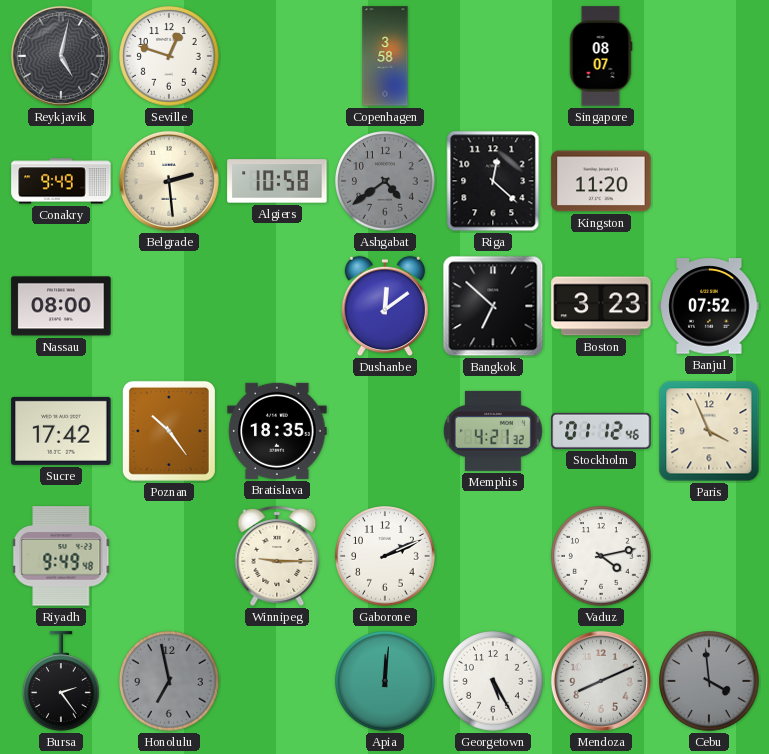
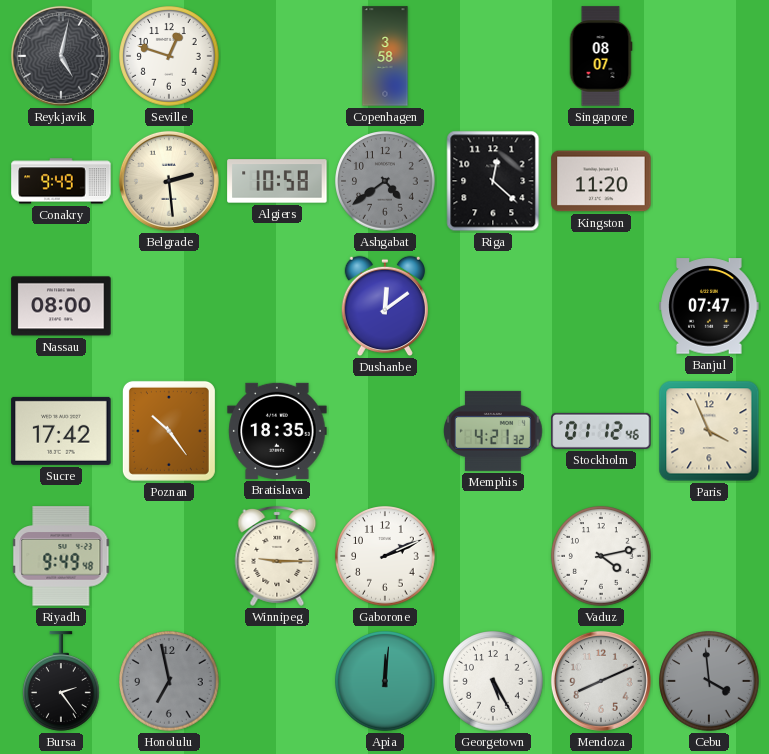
Bangkok: 6:52 -> none
Boston: 3:23 -> none
Banjul: 07:52 -> 07:47
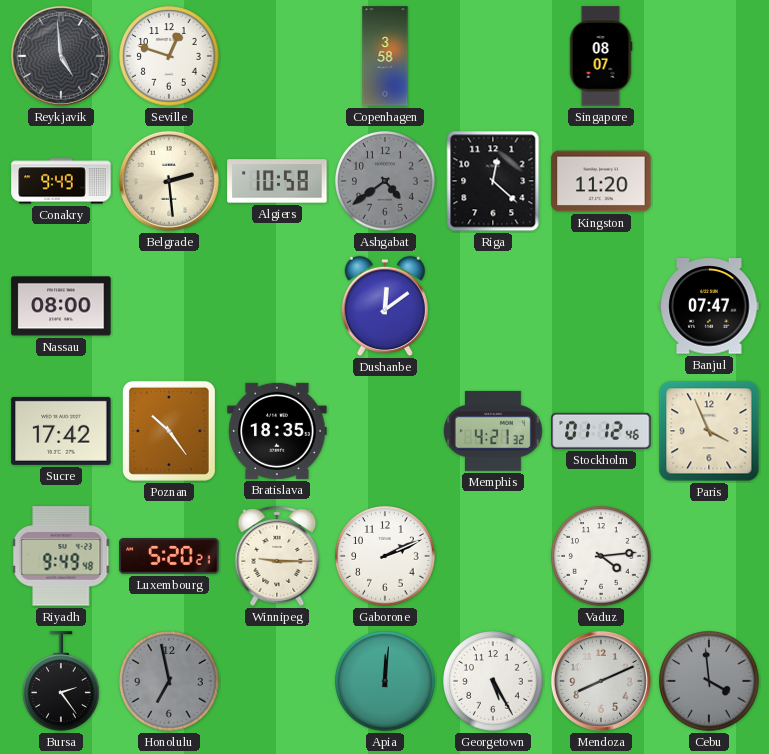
Reykjavik: 5:02 -> 4:59
Luxembourg: none -> 5:20
Vaduz: 4:13 -> 4:14
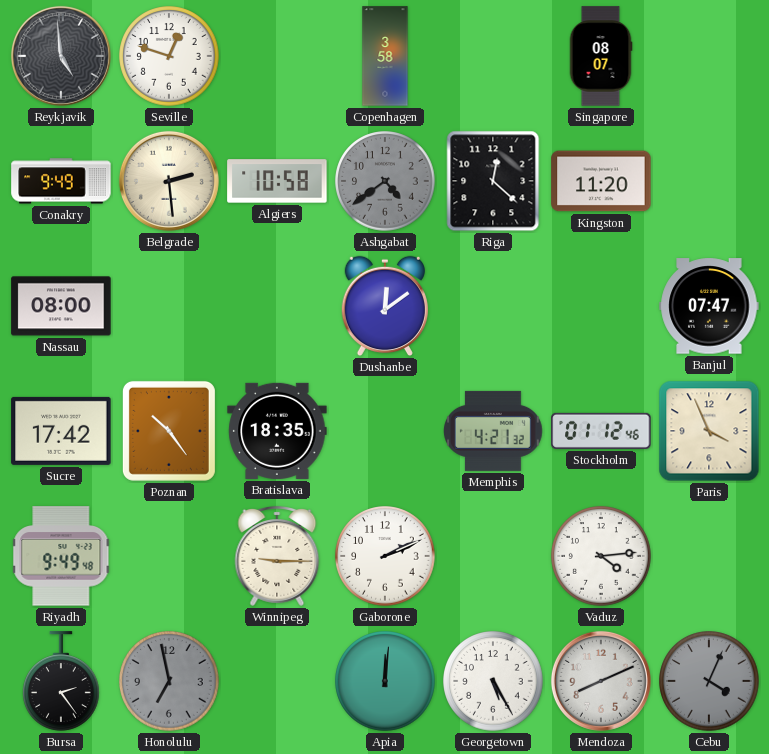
Luxembourg: 5:20 -> none
Cebu: 3:59 -> 4:04
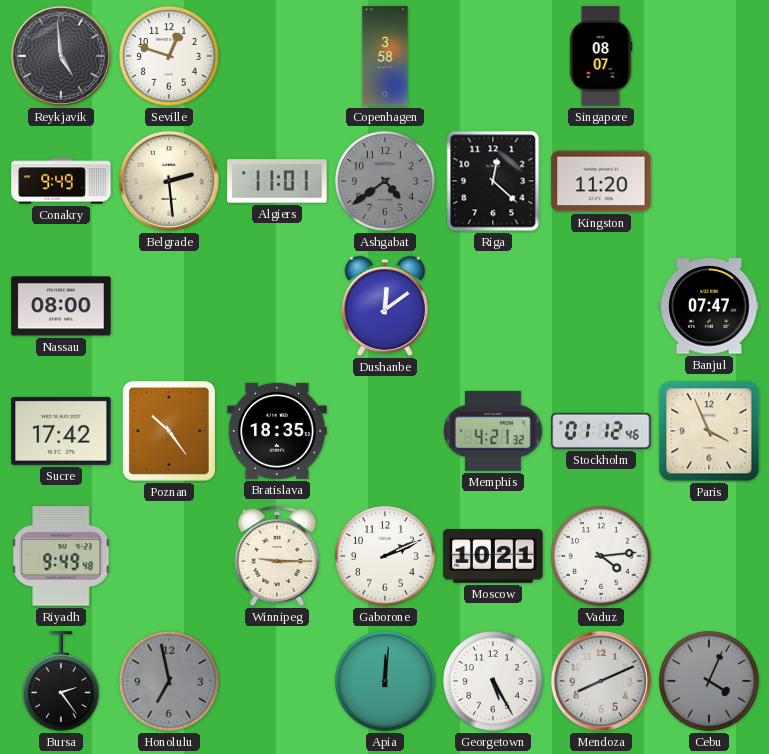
Algiers: 10:58 -> 11:01
Moscow: none -> 10:21
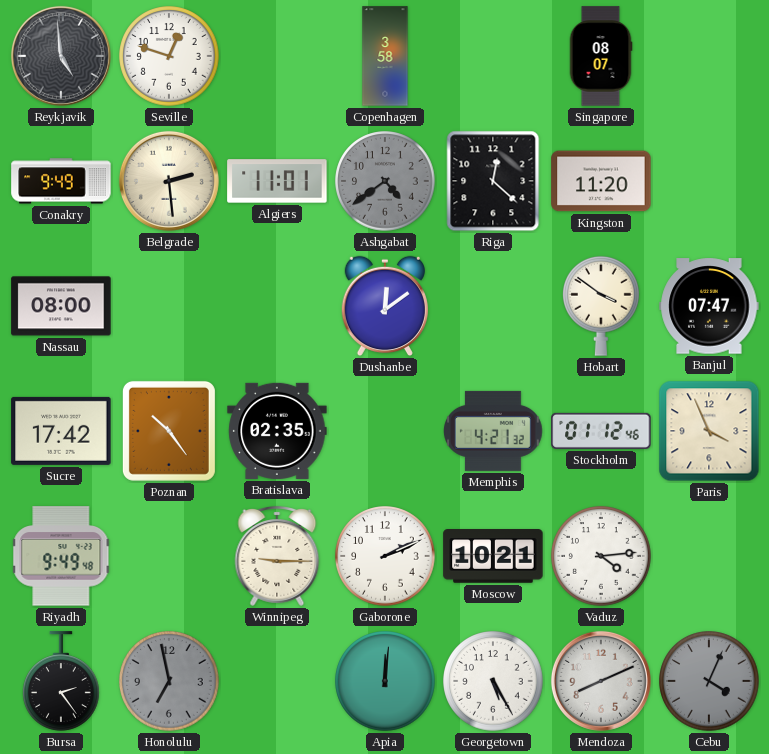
Hobart: none -> 3:51
Bratislava: 18:35 -> 02:35
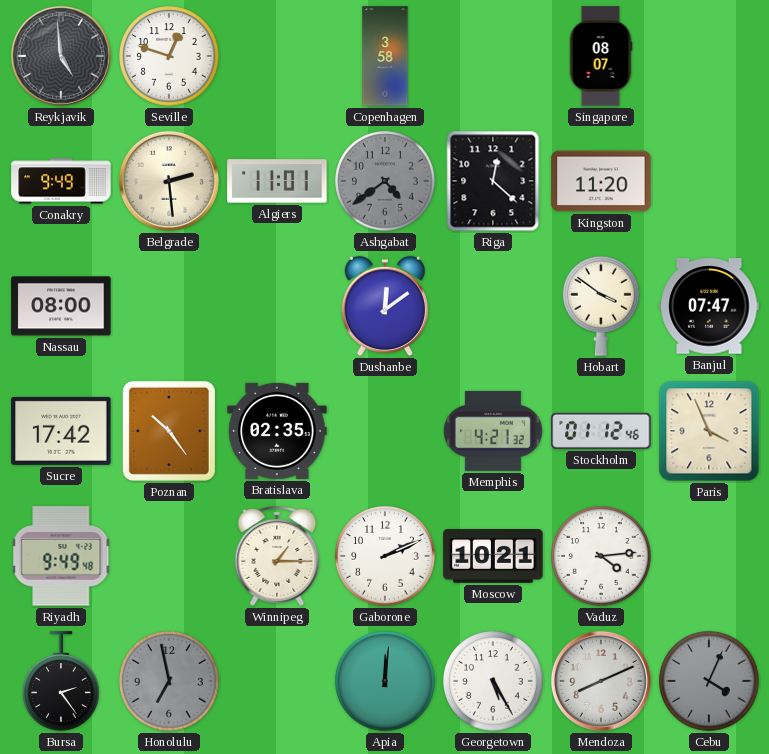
Winnipeg: 9:15 -> 1:15
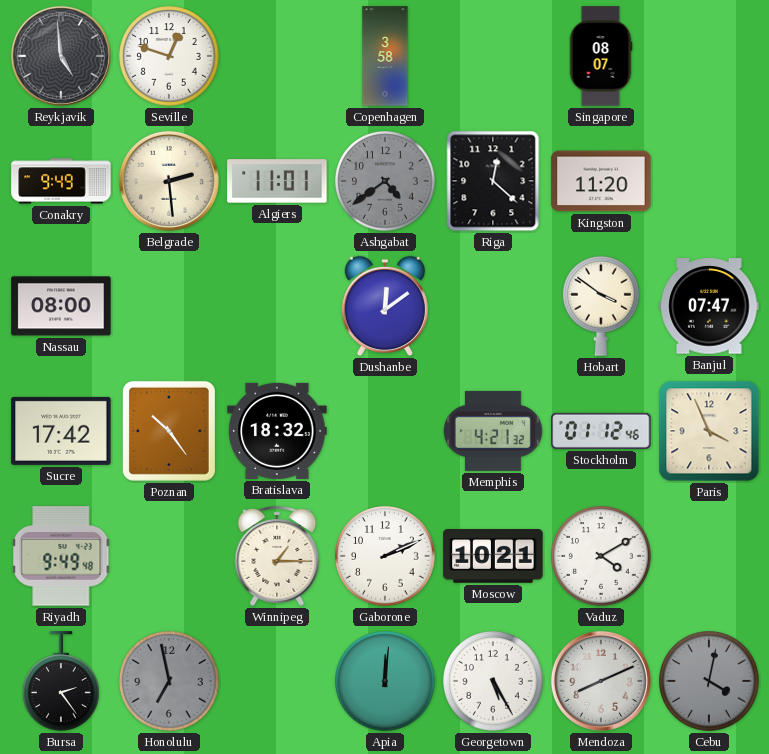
Bratislava: 02:35 -> 18:32
Vaduz: 4:14 -> 4:10
Cebu: 4:04 -> 4:02
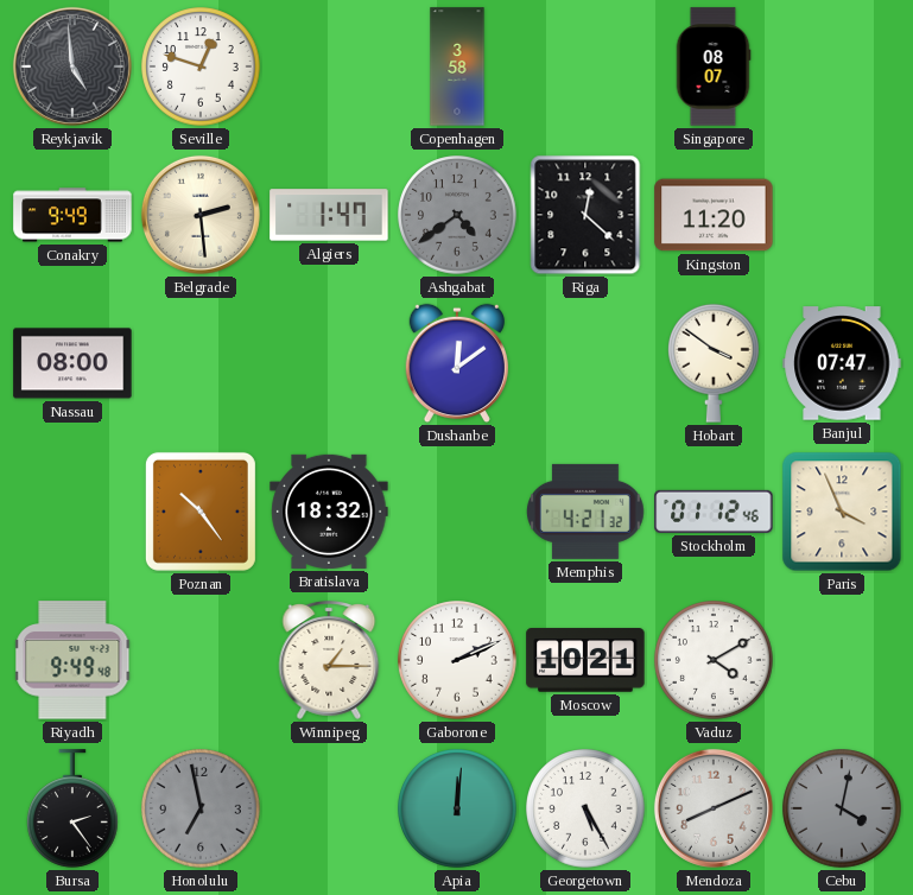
Algiers: 11:01 -> 1:47
Sucre: 17:42 -> none
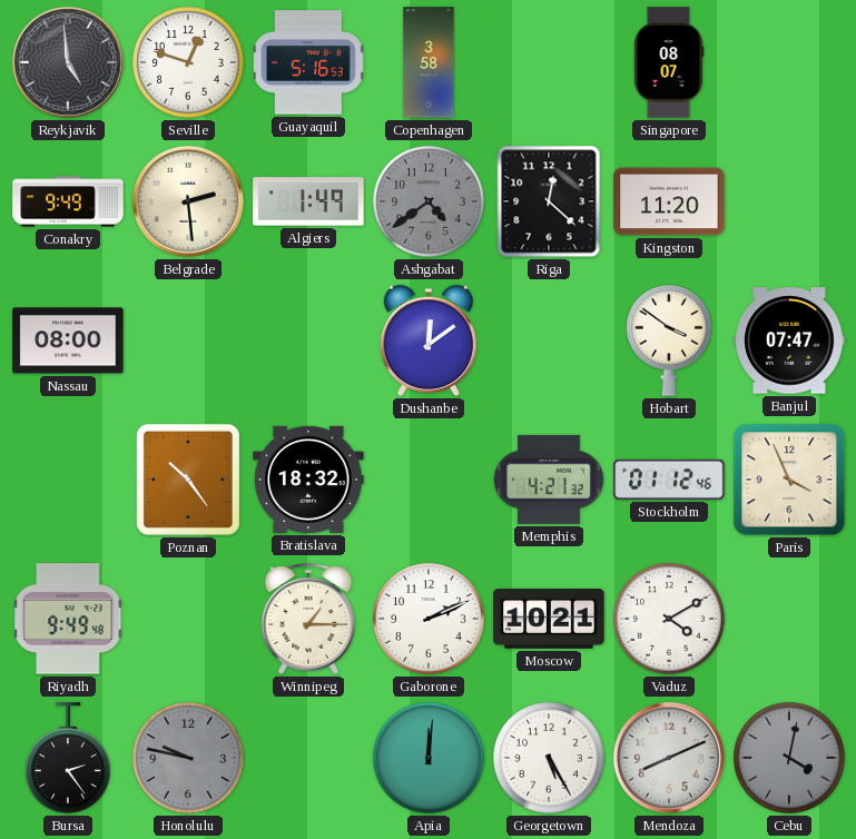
Guayaquil: none -> 5:16
Algiers: 1:47 -> 1:49
Honolulu: 6:58 -> 9:47
